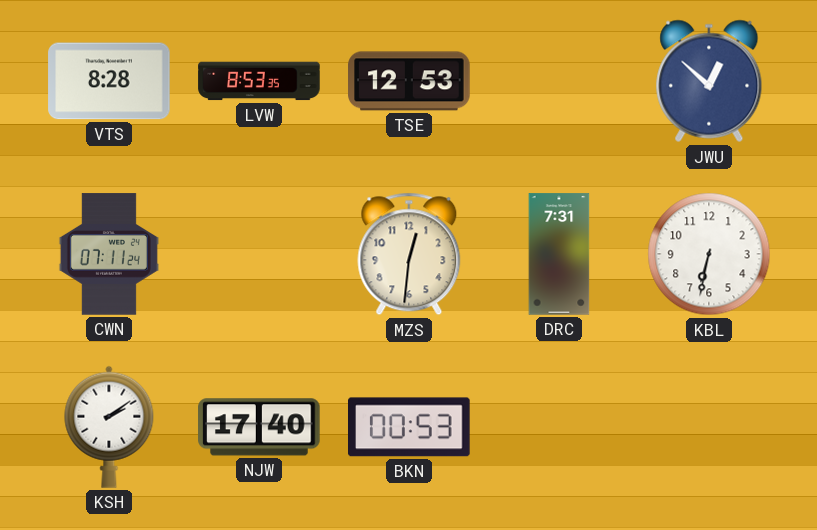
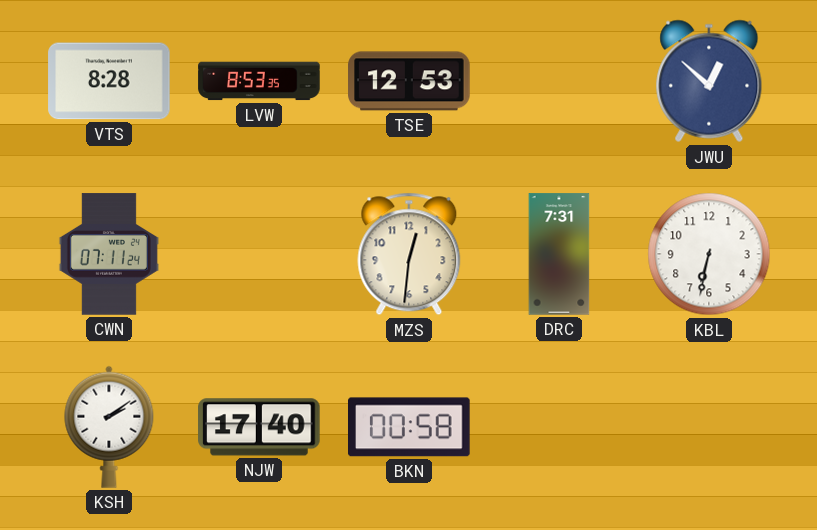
BKN: 00:53 -> 00:58
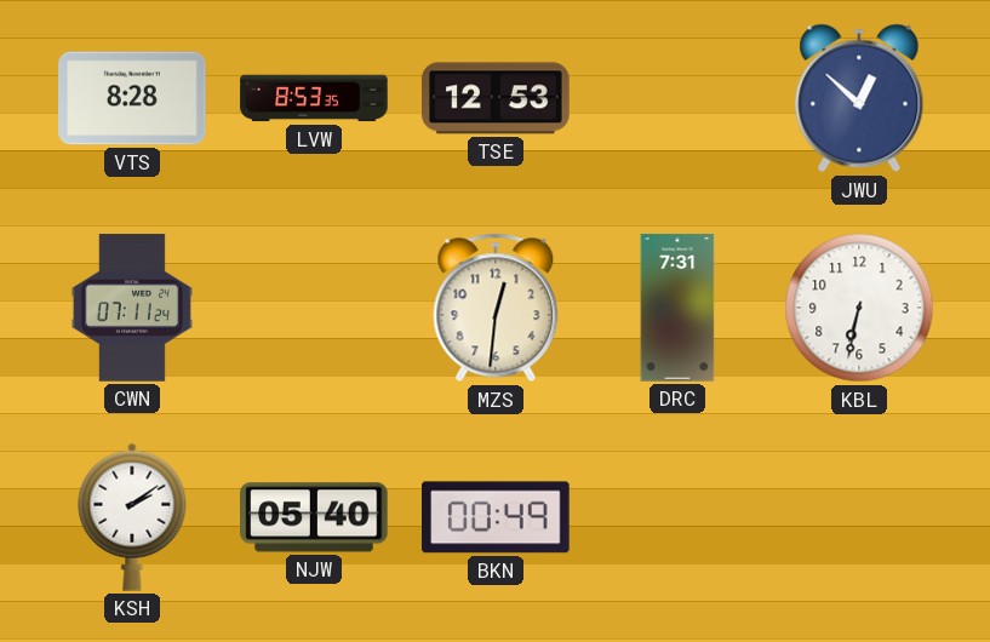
NJW: 17:40 -> 05:40
BKN: 00:58 -> 00:49
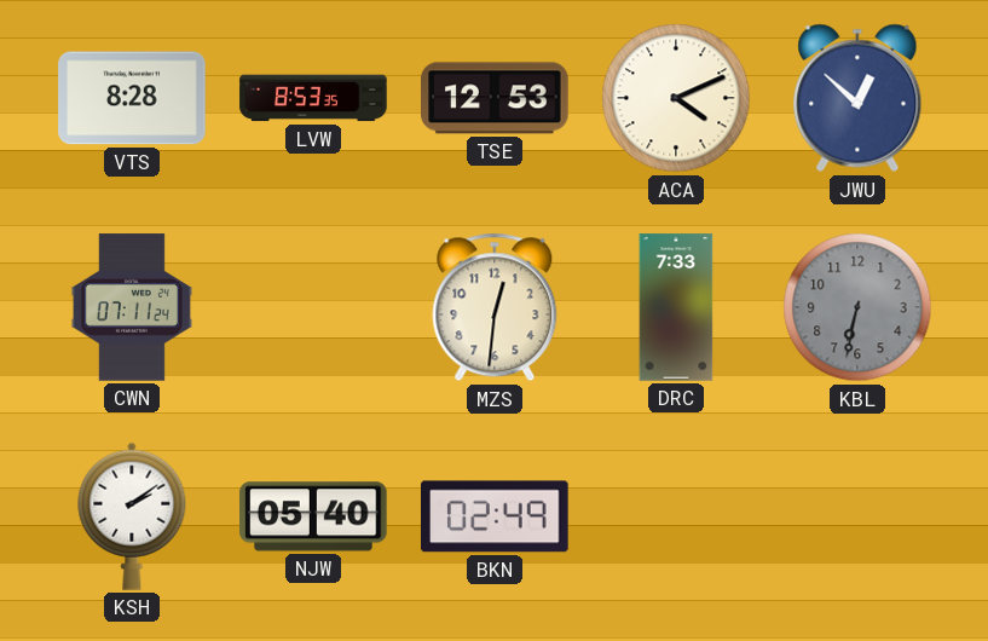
ACA: none -> 4:11
DRC: 7:31 -> 7:33
KBL dial: white -> grey
BKN: 00:49 -> 02:49
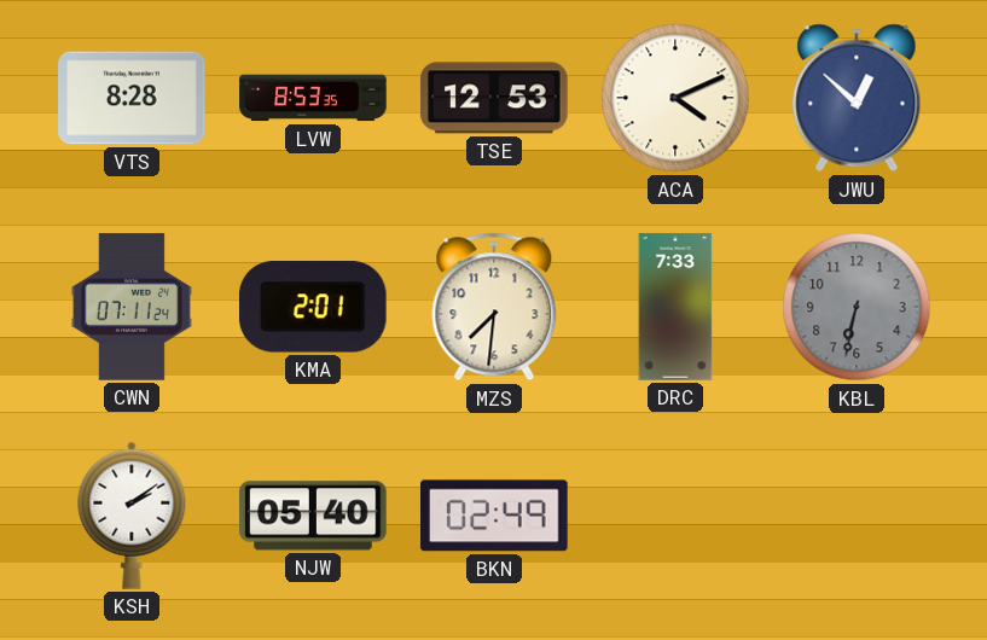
KMA: none -> 2:01
MZS: 12:31 -> 7:31
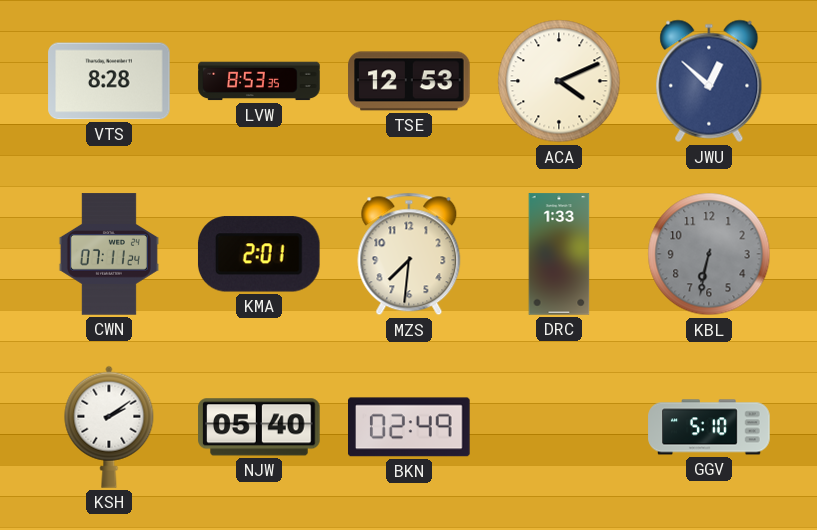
DRC: 7:33 -> 1:33
GGV: none -> 5:10
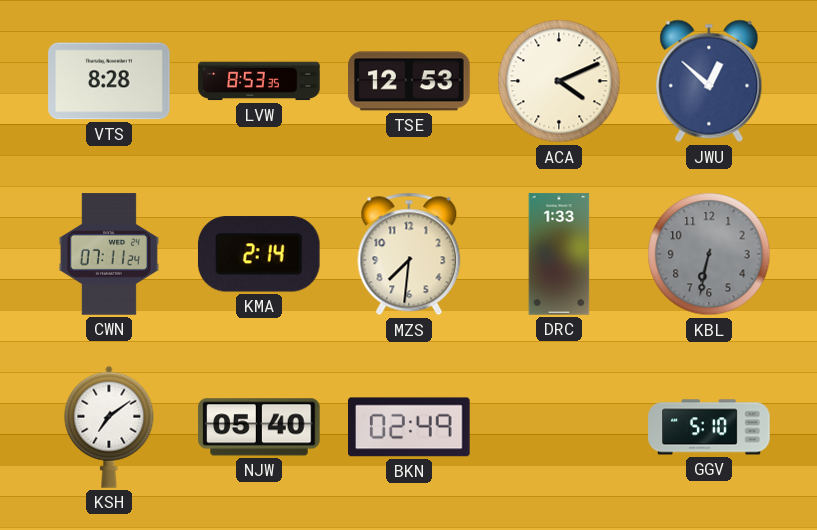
KMA: 2:01 -> 2:14
KSH: 2:09 -> 7:09
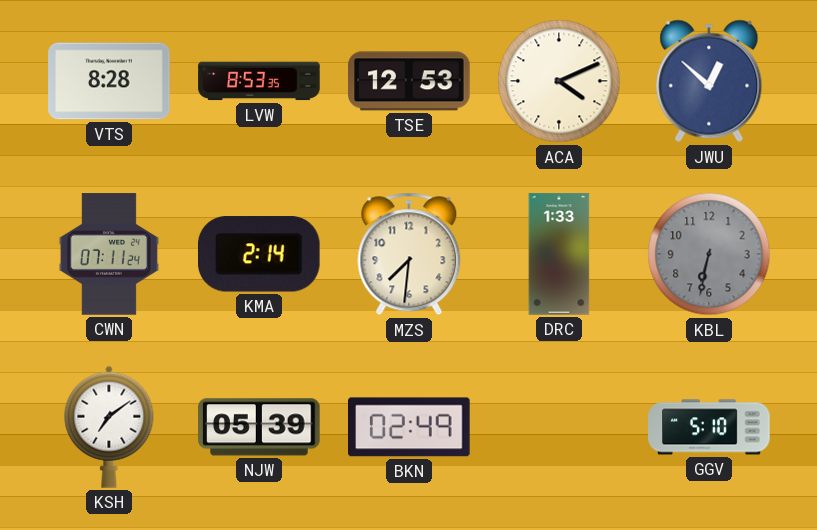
NJW: 05:40 -> 05:39
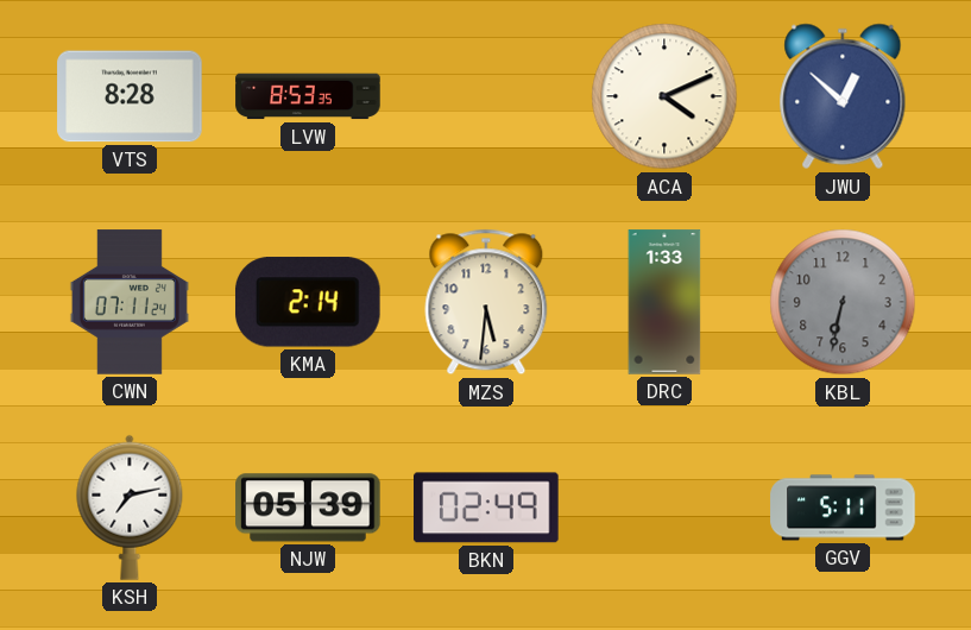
TSE: 12:53 -> none
MZS: 7:31 -> 5:31
KSH: 7:09 -> 7:13
GGV: 5:10 -> 5:11
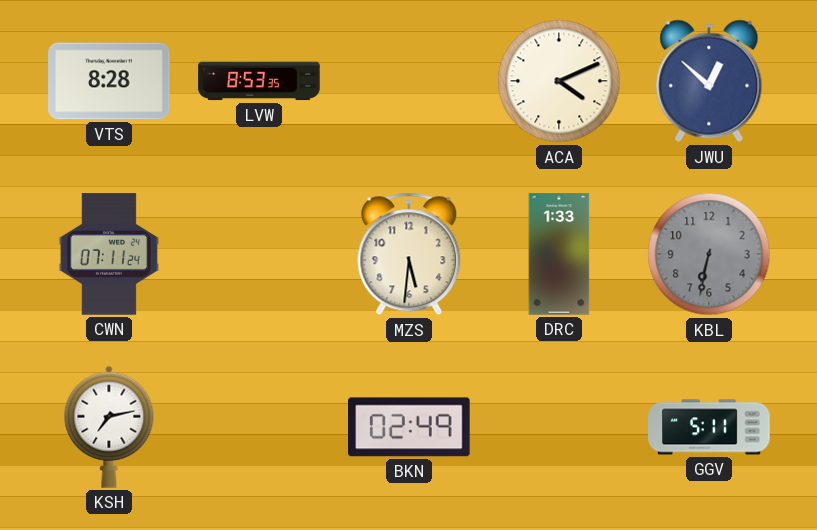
KMA: 2:14 -> none
NJW: 05:39 -> none
